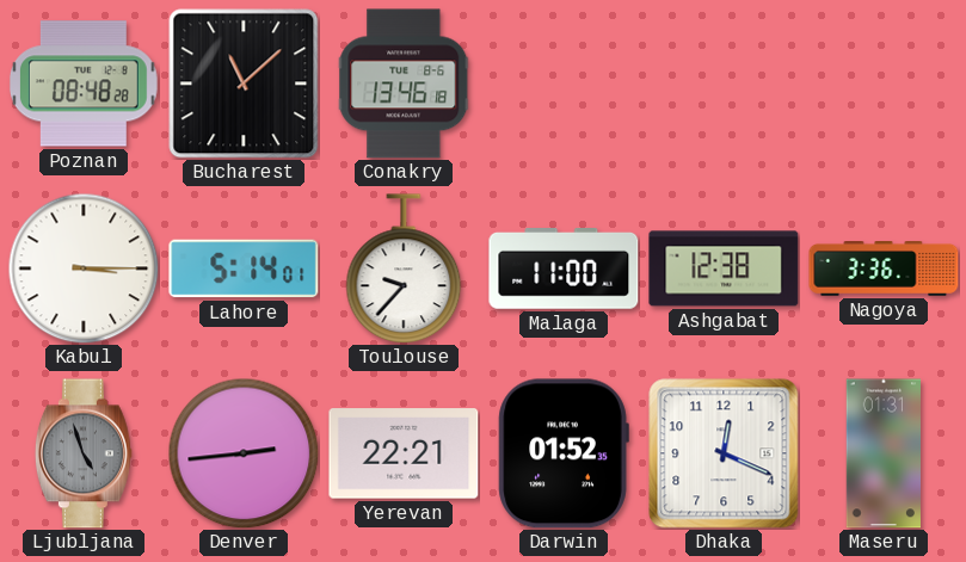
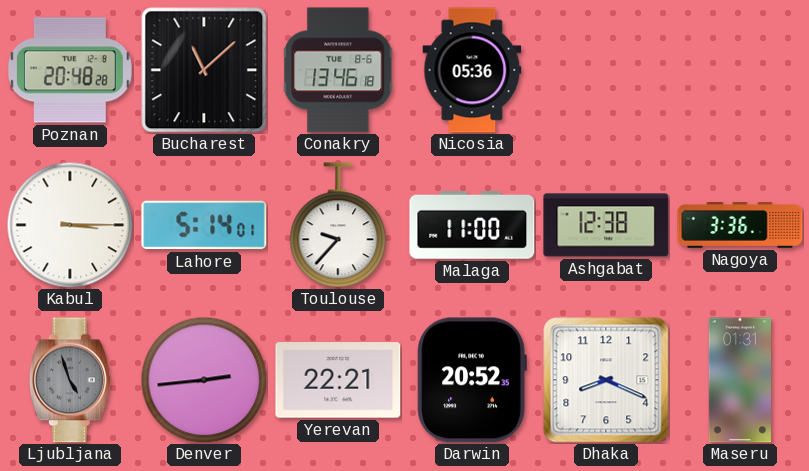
Poznan: 08:48 -> 20:48
Nicosia: none -> 05:36
Darwin: 01:52 -> 20:52
Dhaka: 12:19 -> 8:19
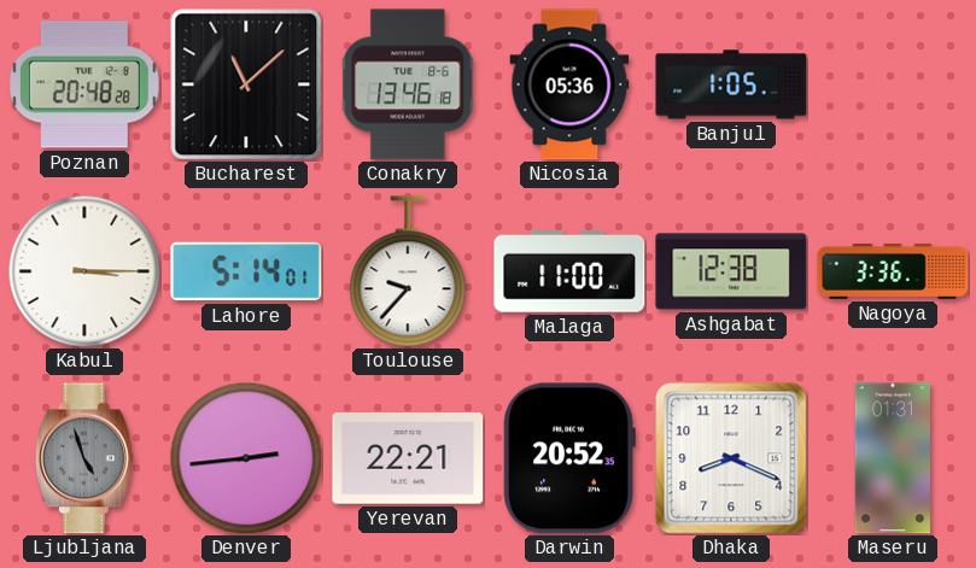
Banjul: none -> 1:05
